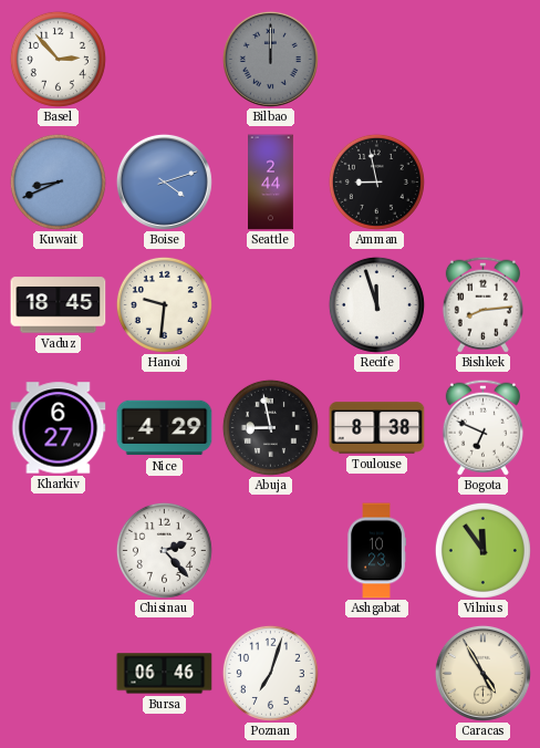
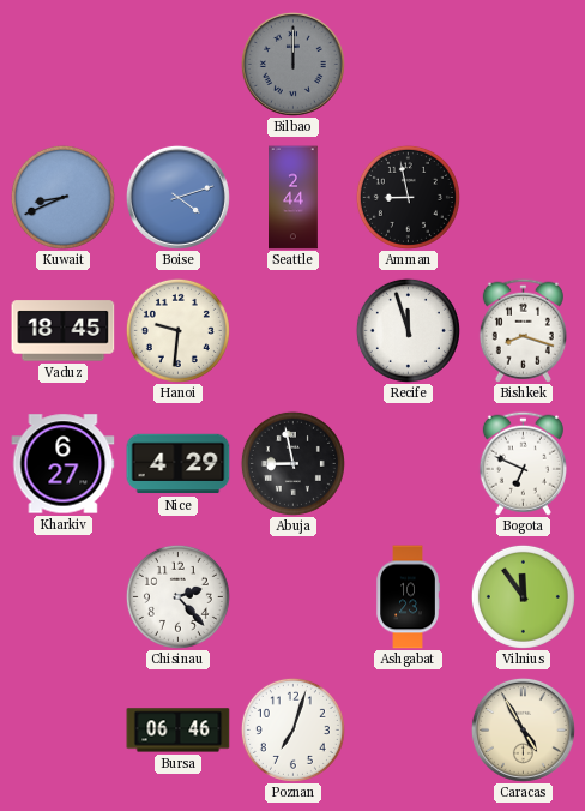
Basel: 2:53 -> none
Bishkek: 8:14 -> 8:18
Toulouse: 8:38 -> none
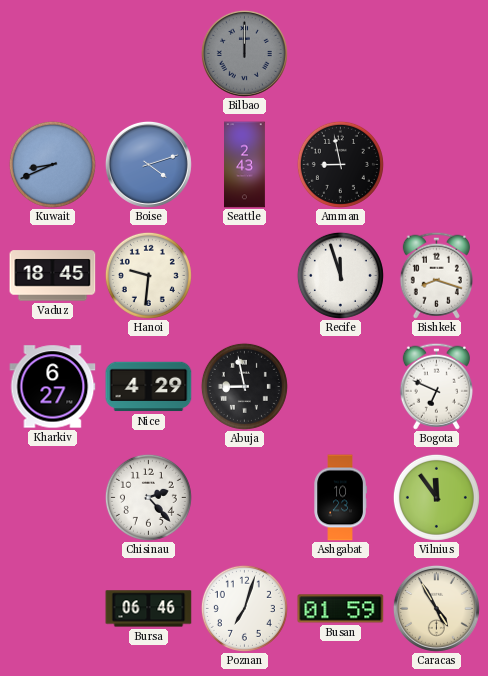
Seattle: 2:44 -> 2:43
Busan: none -> 01:59
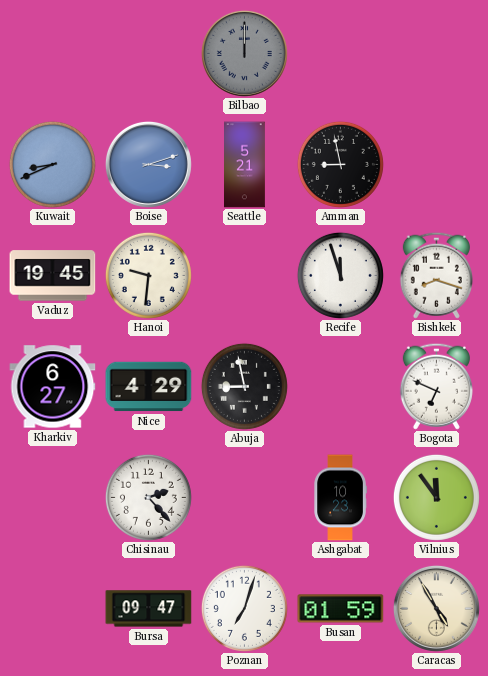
Boise: 4:12 -> 3:12
Seattle: 2:43 -> 5:21
Vaduz: 18:45 -> 19:45
Bursa: 06:46 -> 09:47
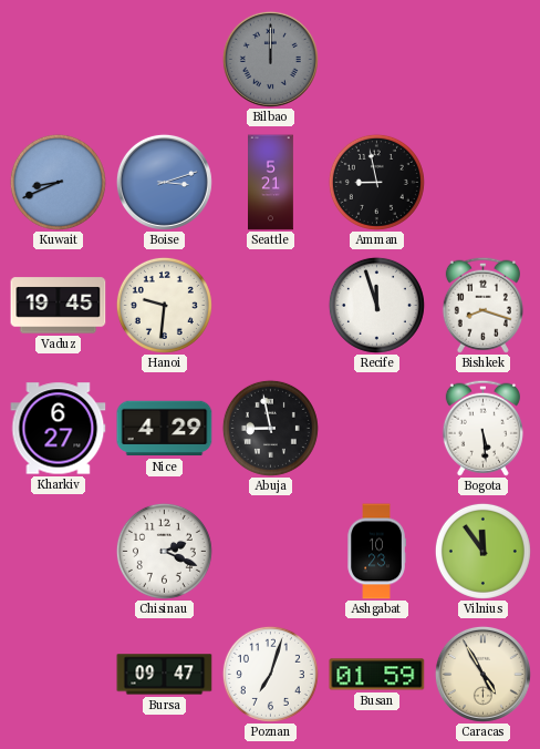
Bogota: 6:49 -> 5:29
Chisinau: 2:23 -> 2:19
